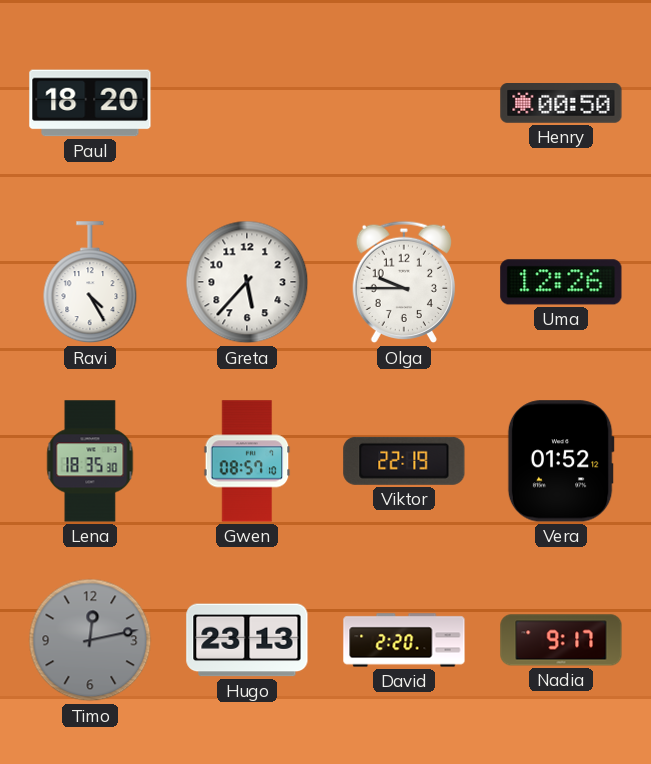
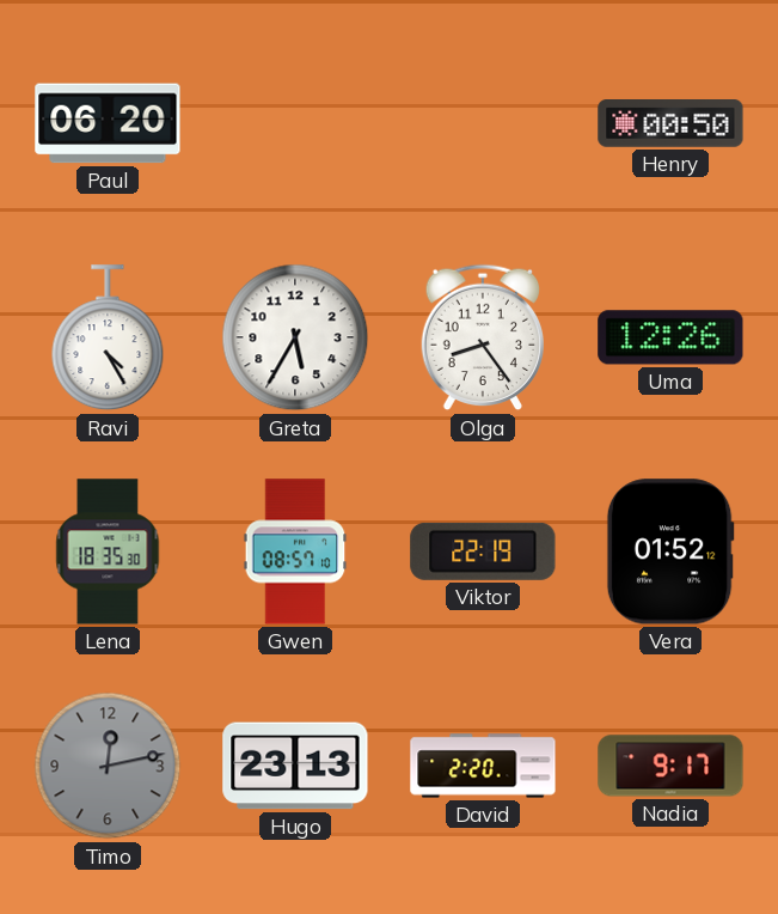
Paul: 18:20 -> 06:20
Greta: 5:37 -> 5:35
Olga: 9:45 -> 8:24
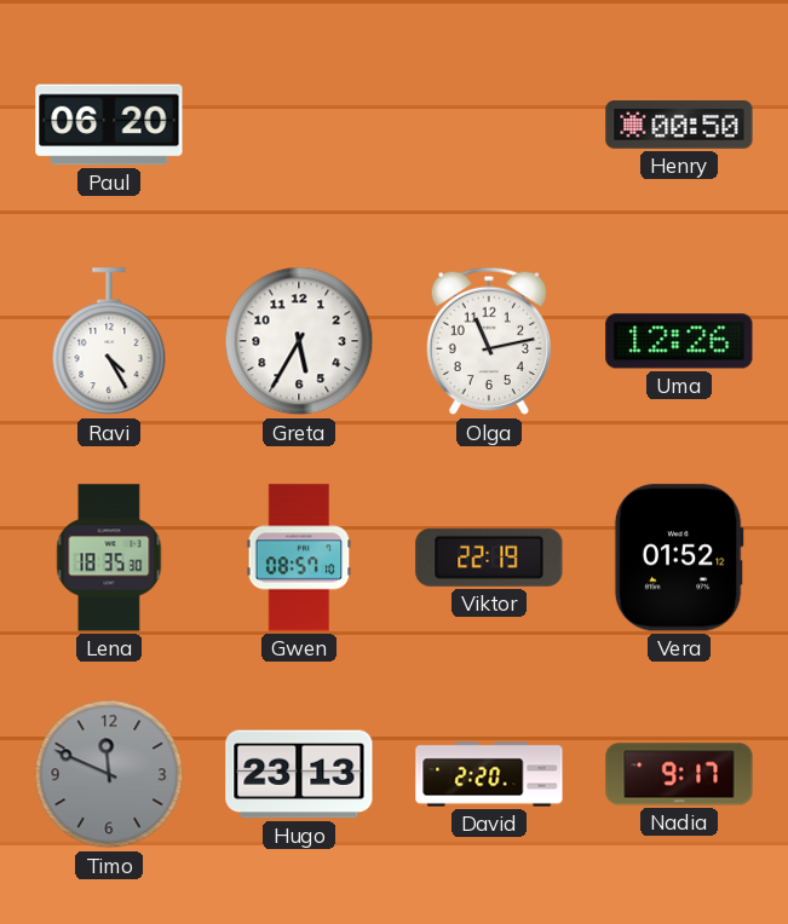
Olga: 8:24 -> 11:13
Timo: 12:13 -> 11:49
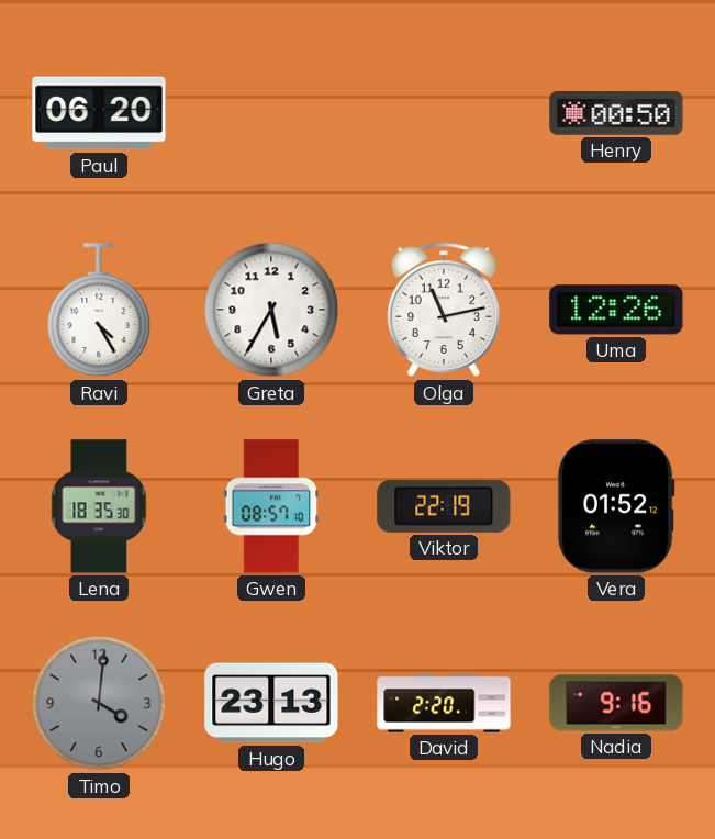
Timo: 11:49 -> 4:01
Nadia: 9:17 -> 9:16
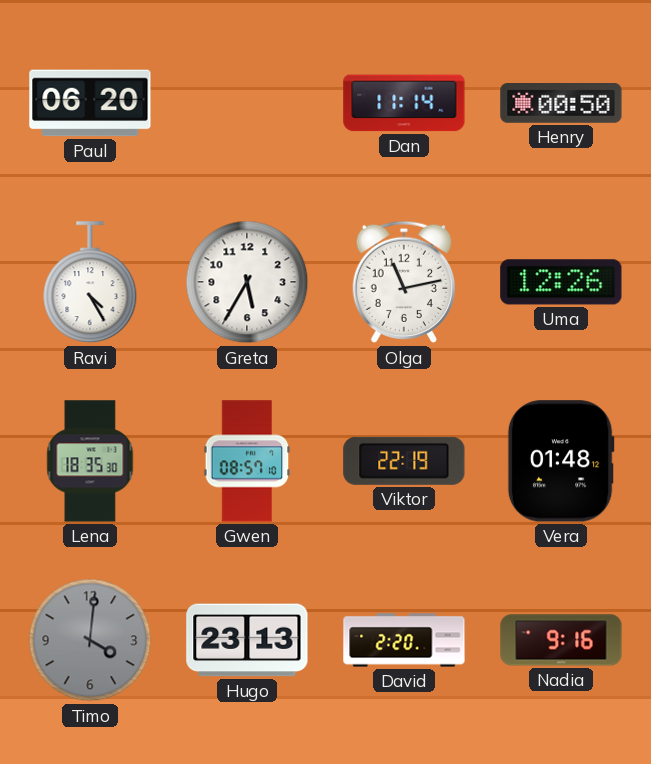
Dan: none -> 11:14
Vera: 01:52 -> 01:48
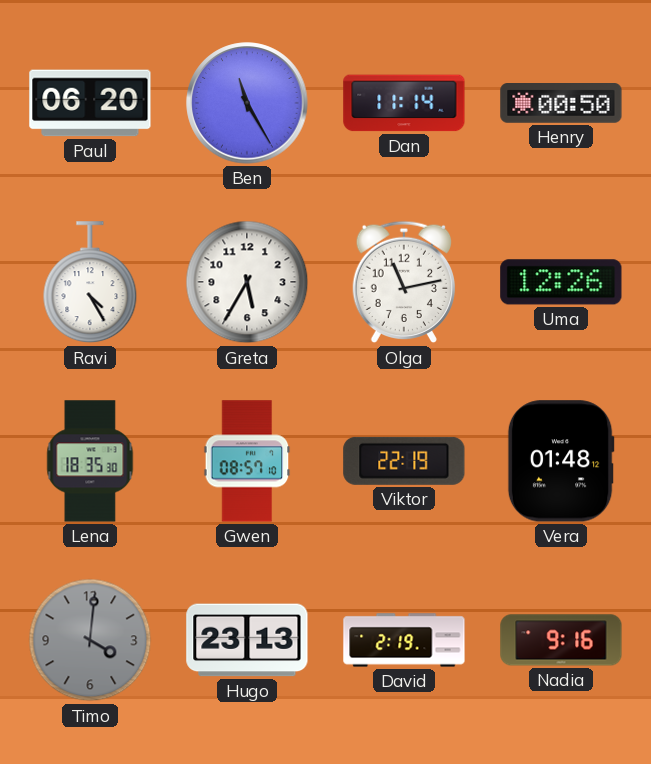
Ben: none -> 11:25
David: 2:20 -> 2:19
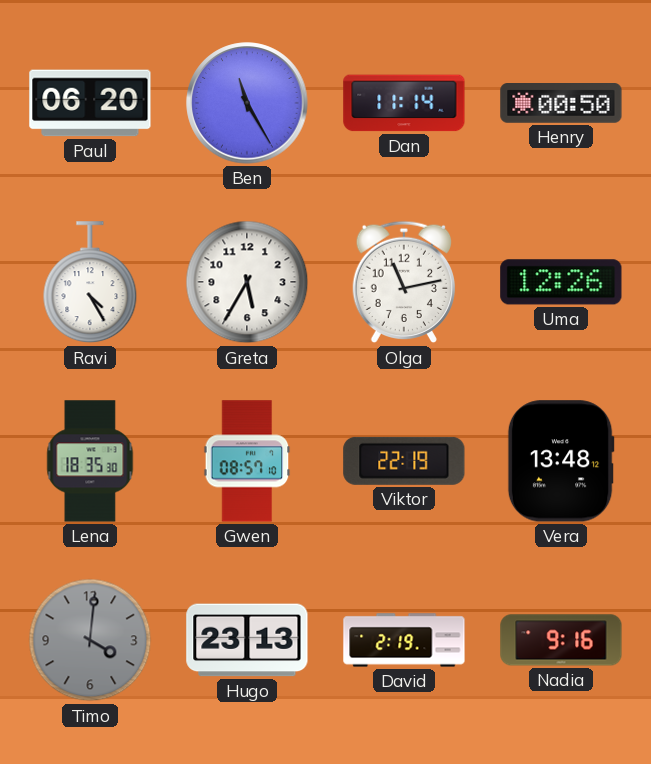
Vera: 01:48 -> 13:48
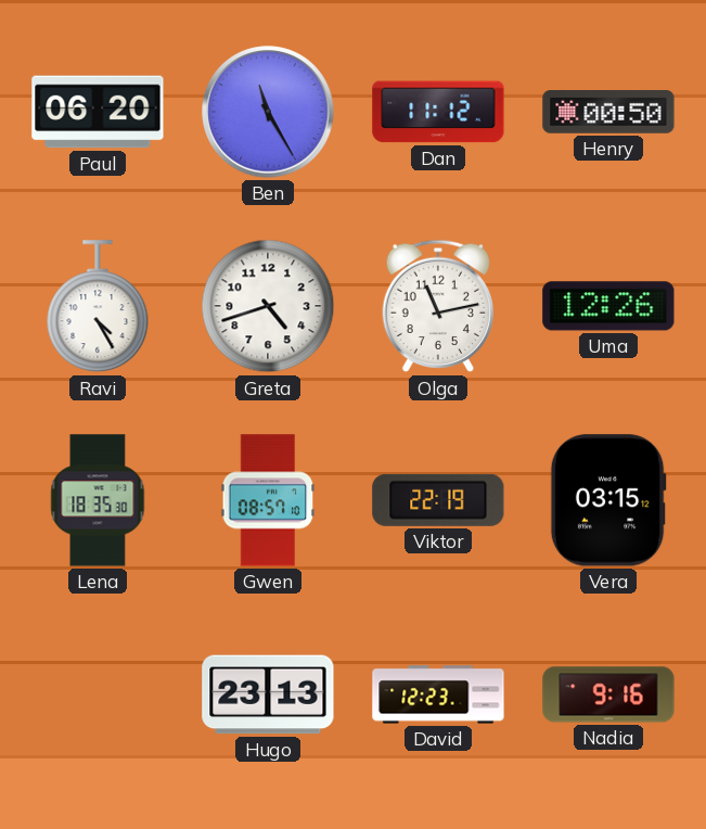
Dan: 11:14 -> 11:12
Greta: 5:35 -> 4:42
Vera: 13:48 -> 03:15
Timo: 4:01 -> none
David: 2:19 -> 12:23
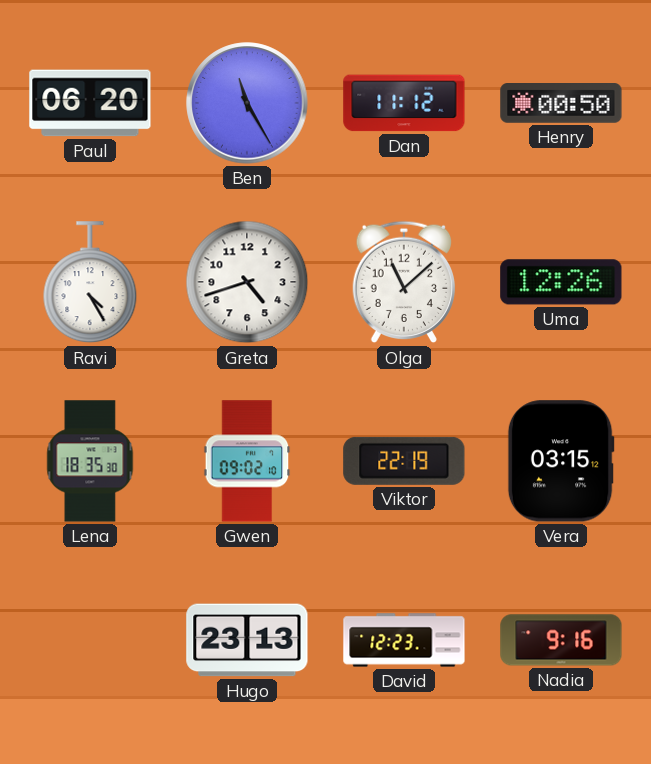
Olga: 11:13 -> 11:08
Gwen: 08:57 -> 09:02
